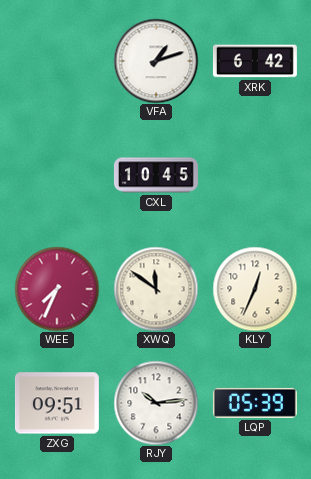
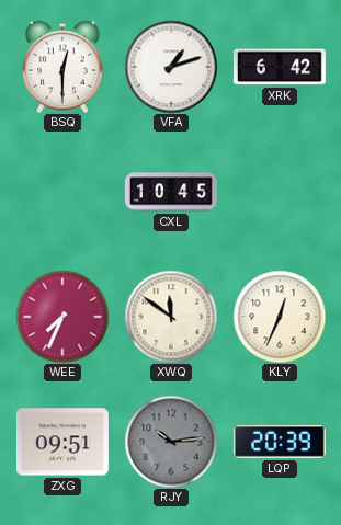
BSQ: none -> 12:30
RJY dial: white -> grey
LQP: 05:39 -> 20:39
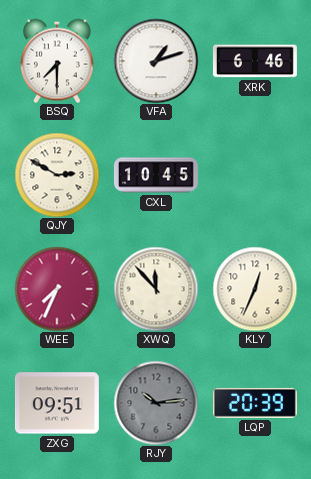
BSQ: 12:30 -> 7:30
XRK: 6:42 -> 6:46
QJY: none -> 2:50
XWQ: 11:51 -> 11:53
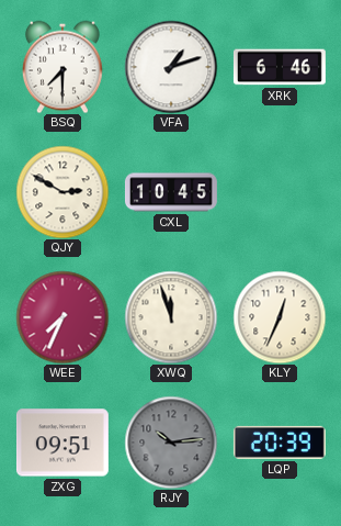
XWQ: 11:53 -> 11:57
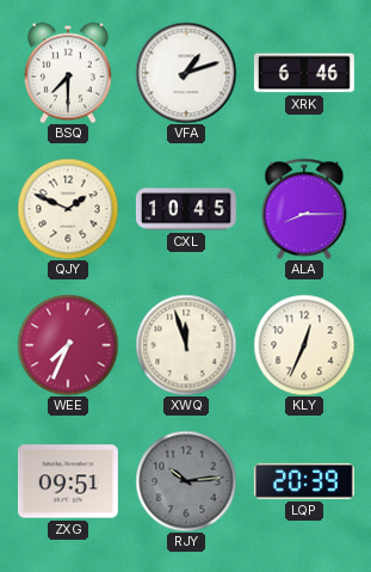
QJY: 2:50 -> 1:49
ALA: none -> 8:15
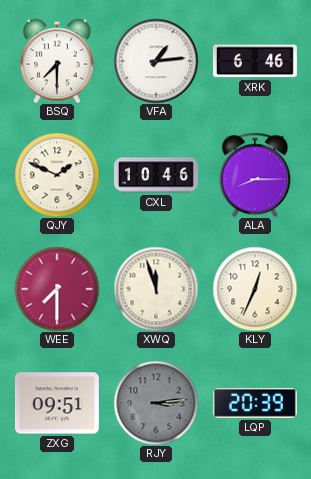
VFA: 1:12 -> 1:14
CXL: 10:45 -> 10:46
WEE: 7:34 -> 7:30
RJY: 10:14 -> 3:14
